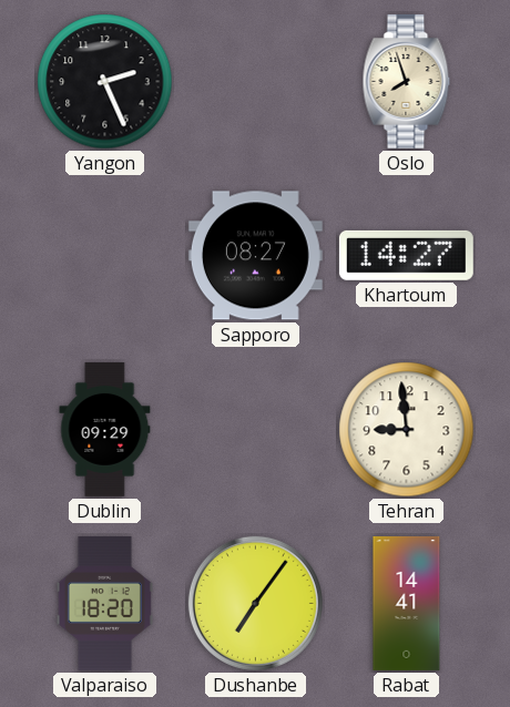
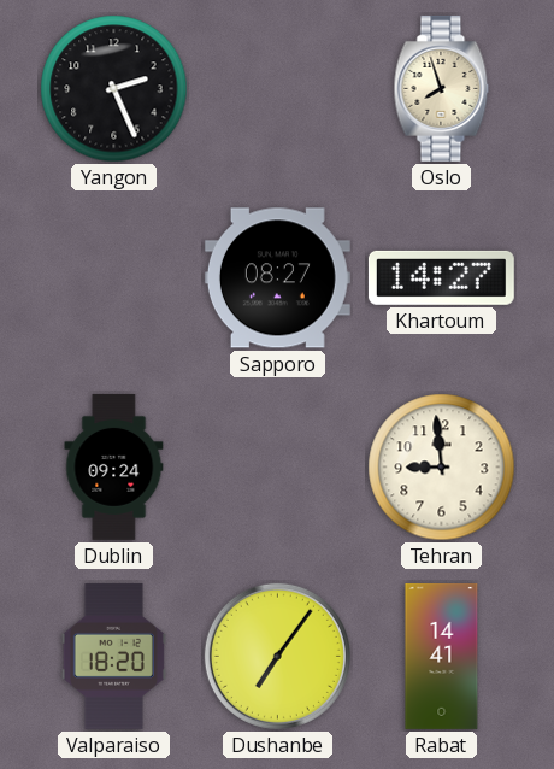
Dublin: 09:29 -> 09:24
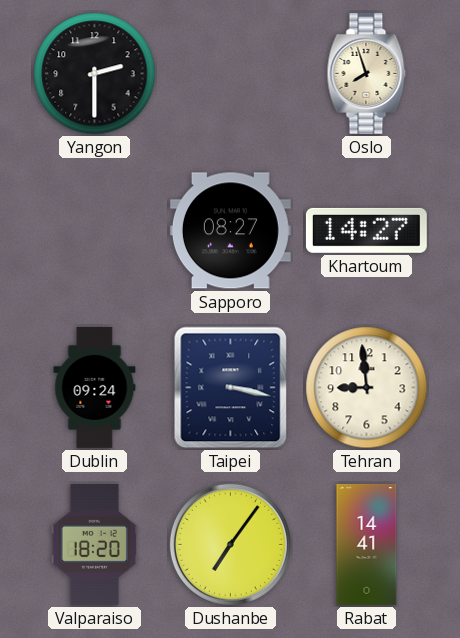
Yangon: 2:26 -> 2:30
Taipei: none -> 3:17
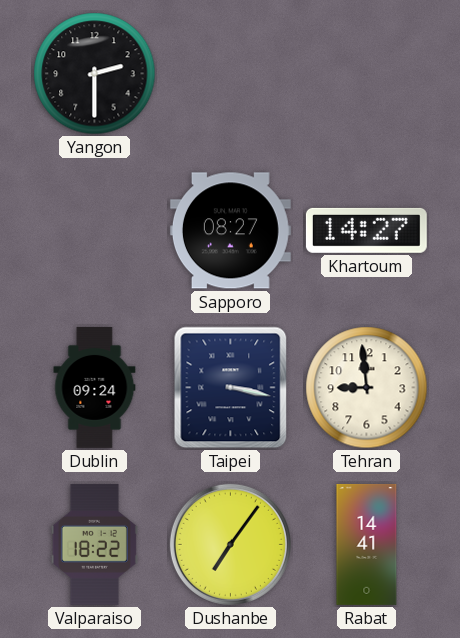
Oslo: 7:57 -> none
Valparaiso: 18:20 -> 18:22
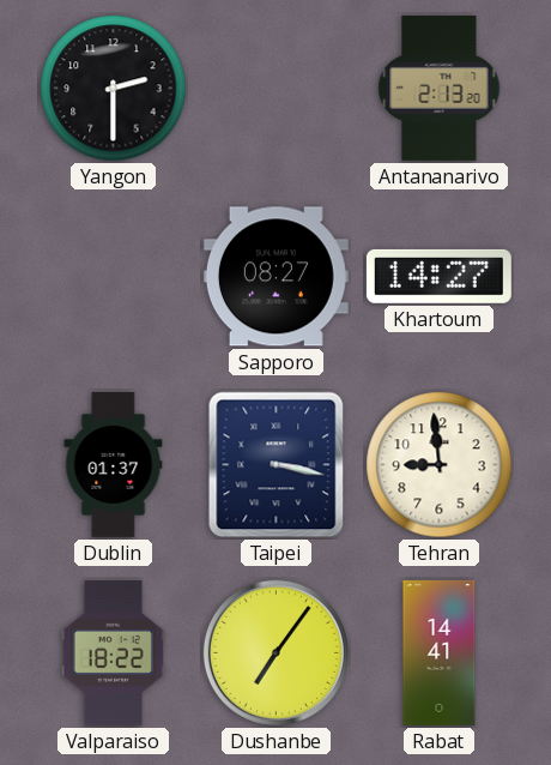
Antananarivo: none -> 2:13
Dublin: 09:24 -> 01:37
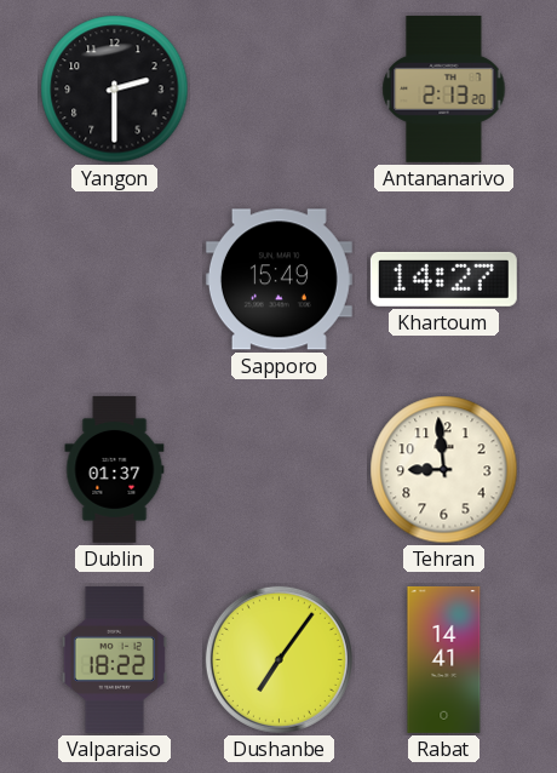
Sapporo: 08:27 -> 15:49
Taipei: 3:17 -> none
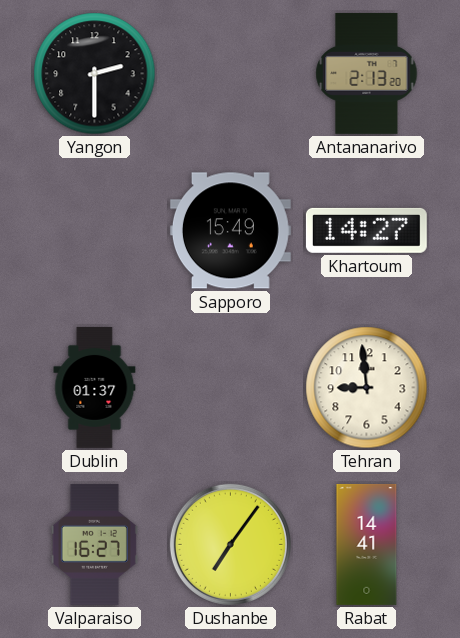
Valparaiso: 18:22 -> 16:27
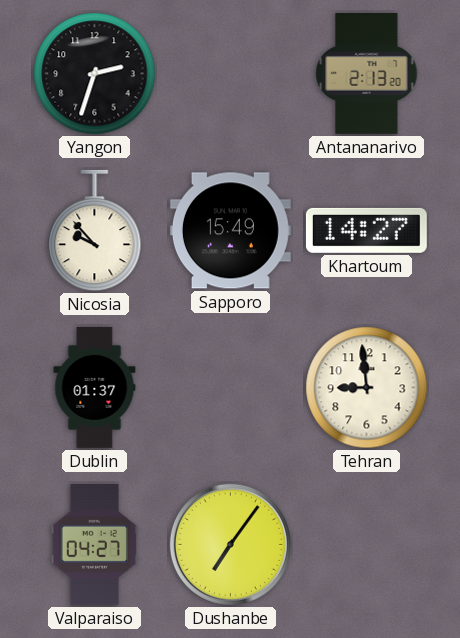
Yangon: 2:30 -> 2:33
Nicosia: none -> 9:53
Valparaiso: 16:27 -> 04:27
Rabat: 14:41 -> none
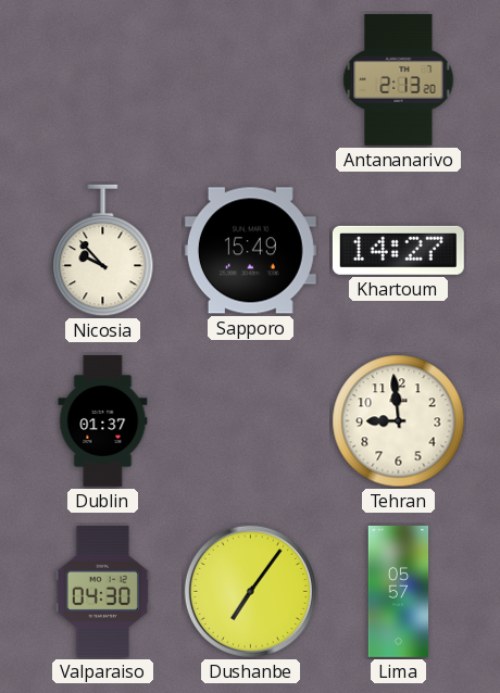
Yangon: 2:33 -> none
Valparaiso: 04:27 -> 04:30
Lima: none -> 05:57
